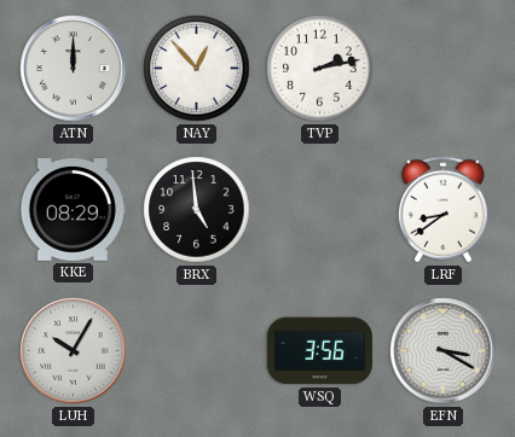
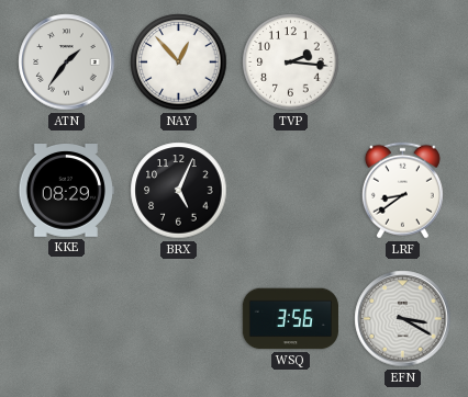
ATN: 12:00 -> 1:36
TVP: 2:13 -> 2:16
BRX: 4:59 -> 5:04
LUH: 10:05 -> none
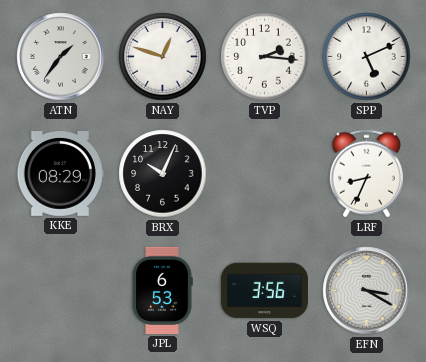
NAY: 12:53 -> 12:48
SPP: none -> 5:11
BRX: 5:04 -> 10:04
LRF: 8:39 -> 8:34
JPL: none -> 6:53
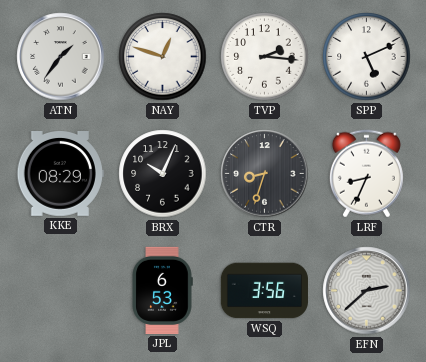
CTR: none -> 8:33
EFN: 3:20 -> 2:38
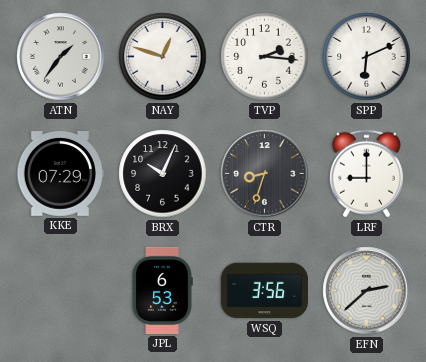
SPP: 5:11 -> 6:11
KKE: 08:29 -> 07:29
LRF: 8:34 -> 9:00
